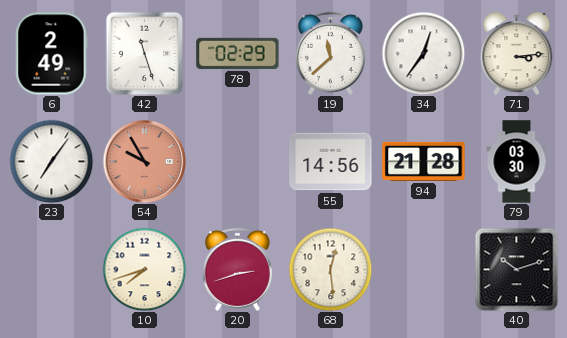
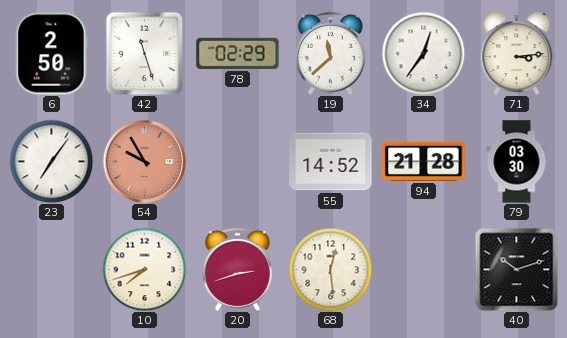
6: 2:49 -> 2:50
55: 14:56 -> 14:52
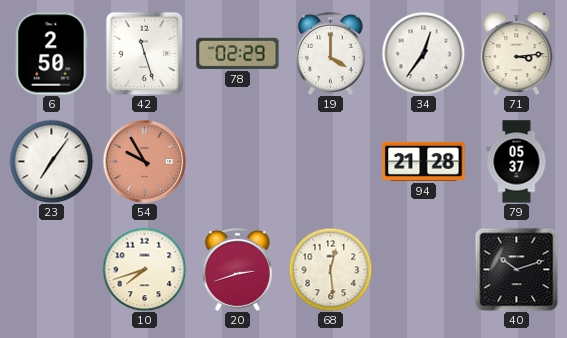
19: 11:38 -> 4:00
55: 14:52 -> none
79: 03:30 -> 05:37
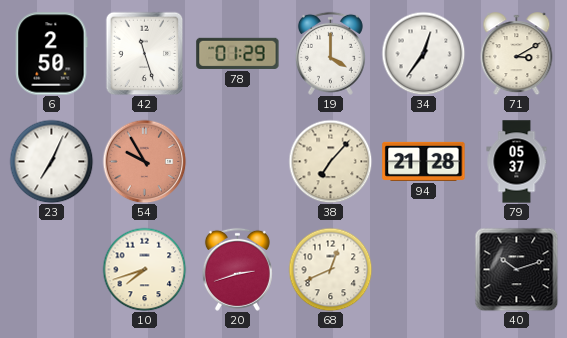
78: 02:29 -> 01:29
71: 3:14 -> 3:10
23: 7:06 -> 7:04
38: none -> 7:07
68: 12:29 -> 12:41
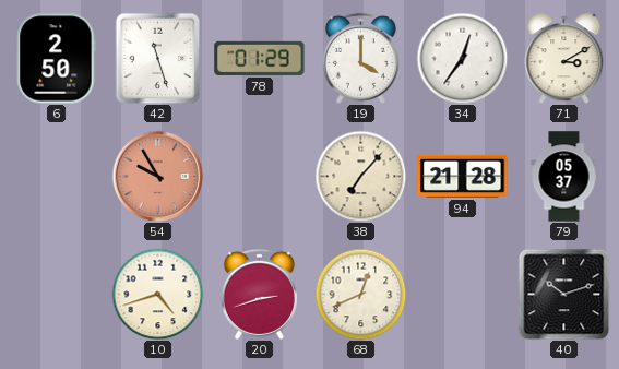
23: 7:04 -> none
10: 7:42 -> 4:42
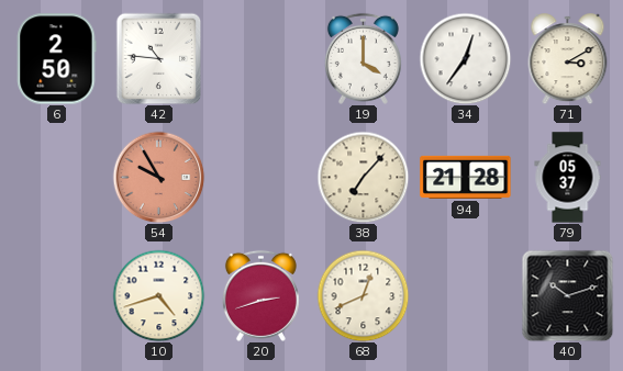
42: 11:27 -> 10:46
78: 01:29 -> none
